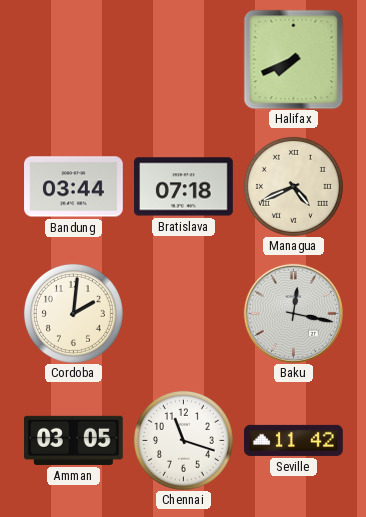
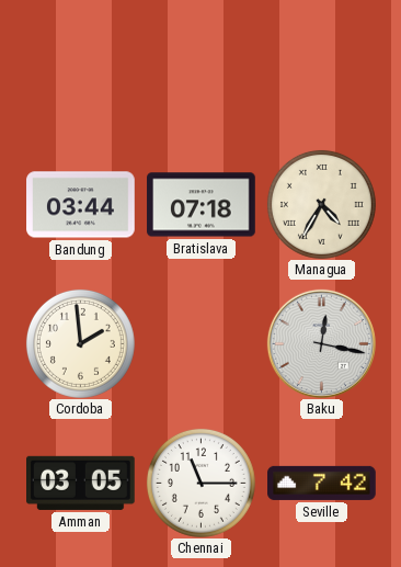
Halifax: 7:41 -> none
Managua: 4:41 -> 4:35
Cordoba: 2:01 -> 1:59
Chennai: 11:18 -> 11:15
Seville: 11:42 -> 7:42
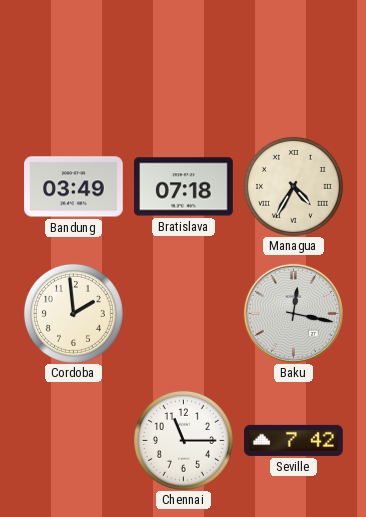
Bandung: 03:44 -> 03:49
Amman: 03:05 -> none
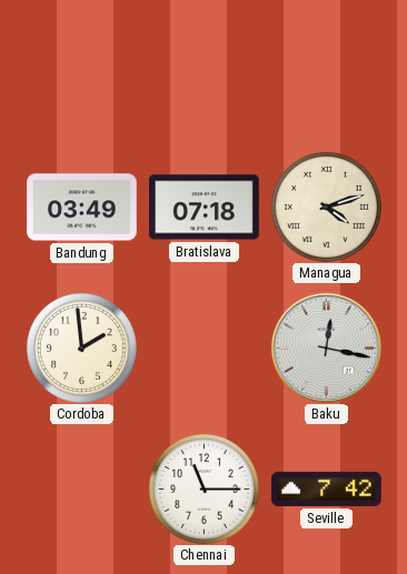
Managua: 4:35 -> 4:12
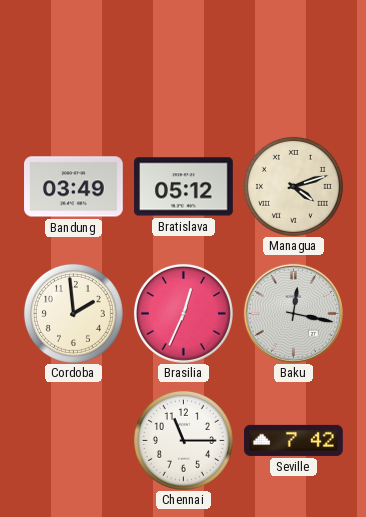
Bratislava: 07:18 -> 05:12
Brasilia: none -> 12:34
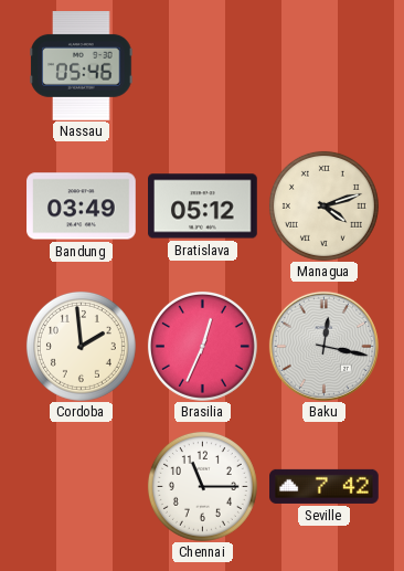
Nassau: none -> 05:46
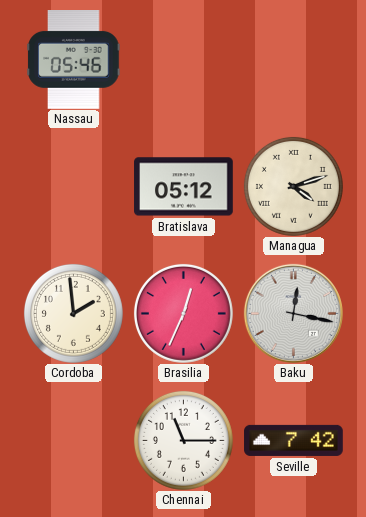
Bandung: 03:49 -> none
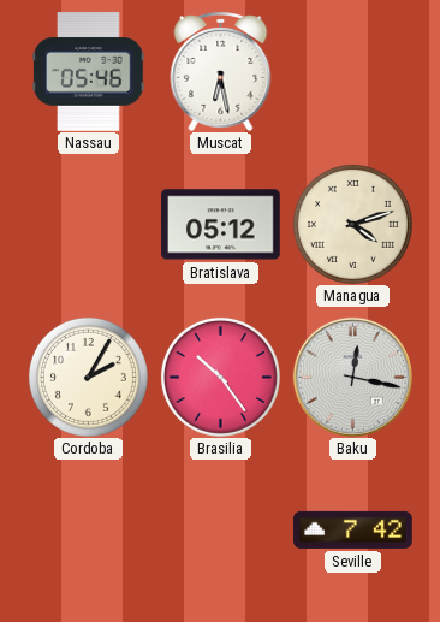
Muscat: none -> 6:28
Cordoba: 1:59 -> 2:05
Brasilia: 12:34 -> 10:24
Chennai: 11:15 -> none
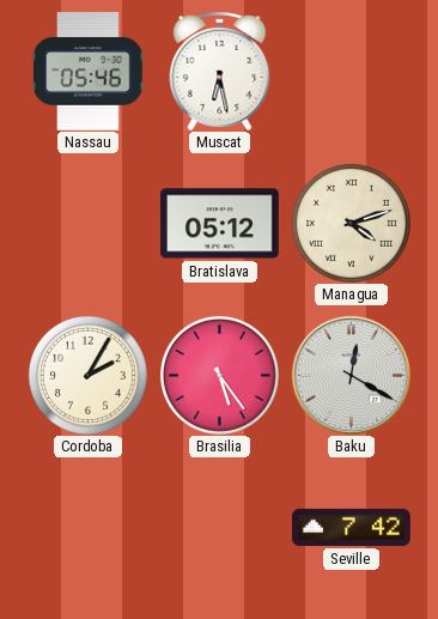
Brasilia: 10:24 -> 5:24
Baku: 12:17 -> 12:20
